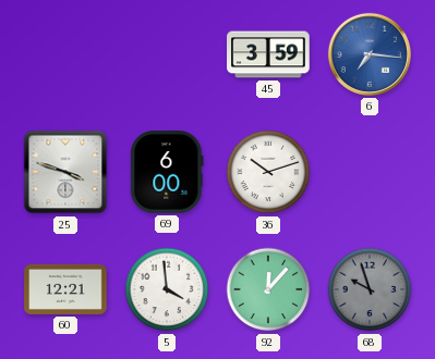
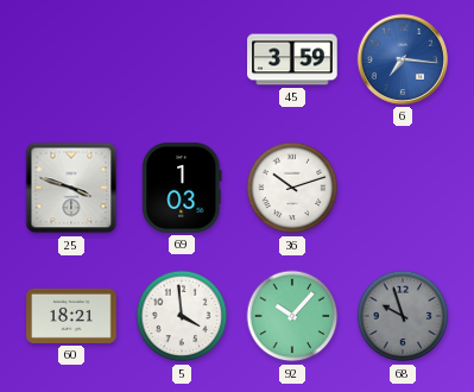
69: 6:00 -> 1:03
60: 12:21 -> 18:21
92: 12:07 -> 10:07
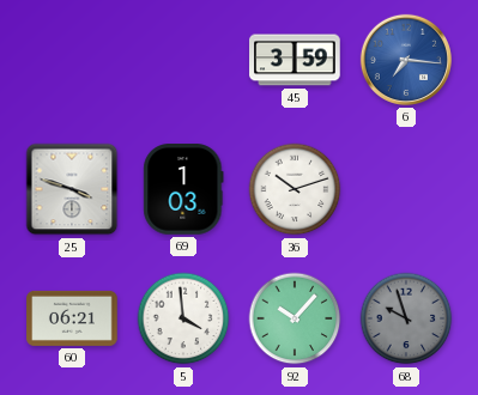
60: 18:21 -> 06:21
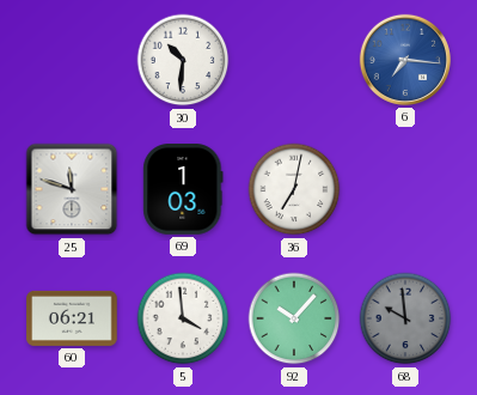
30: none -> 10:31
45: 3:59 -> none
25: 3:48 -> 11:48
36: 10:12 -> 7:02
68: 9:57 -> 9:59
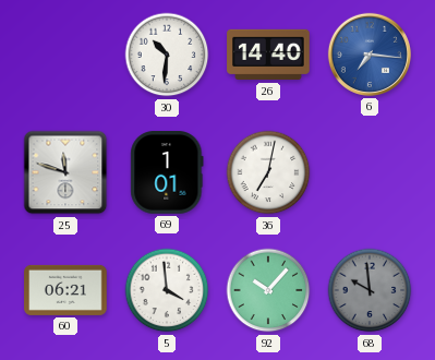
26: none -> 14:40
69: 1:03 -> 1:01
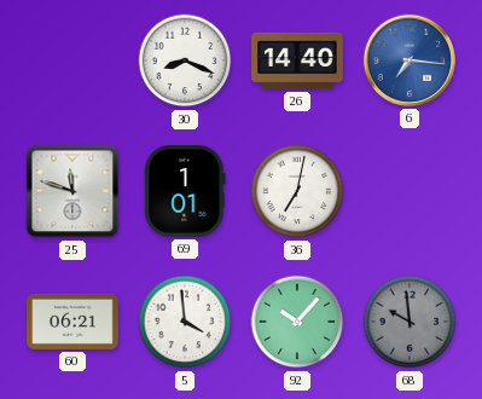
30: 10:31 -> 8:19
